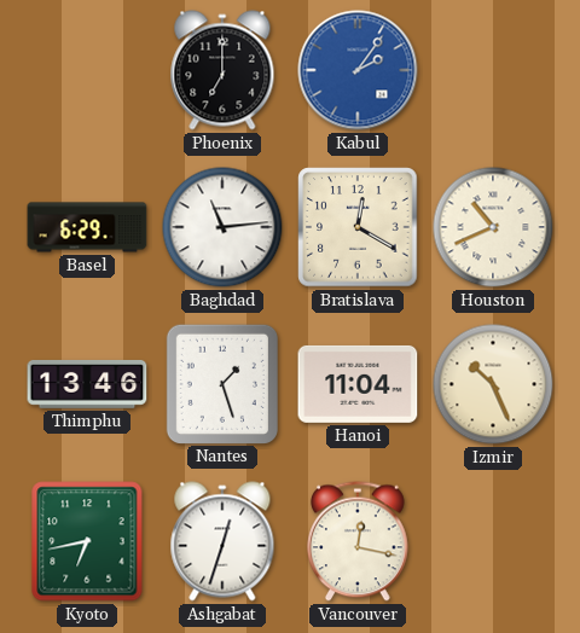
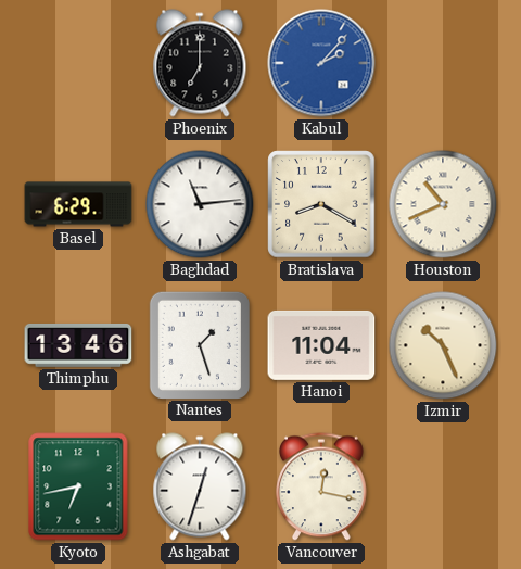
Kabul: 2:06 -> 2:07
Bratislava: 12:20 -> 8:20
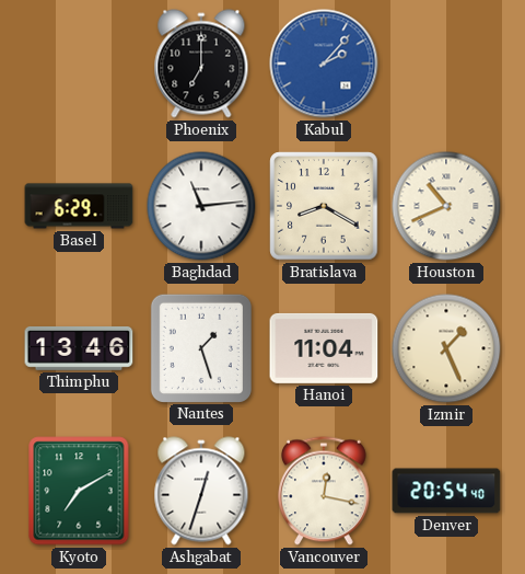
Izmir: 10:26 -> 1:26
Kyoto: 6:43 -> 7:10
Denver: none -> 20:54
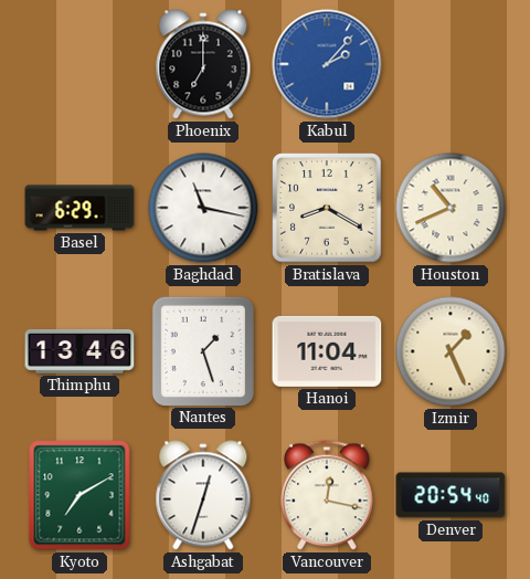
Baghdad: 11:14 -> 11:17
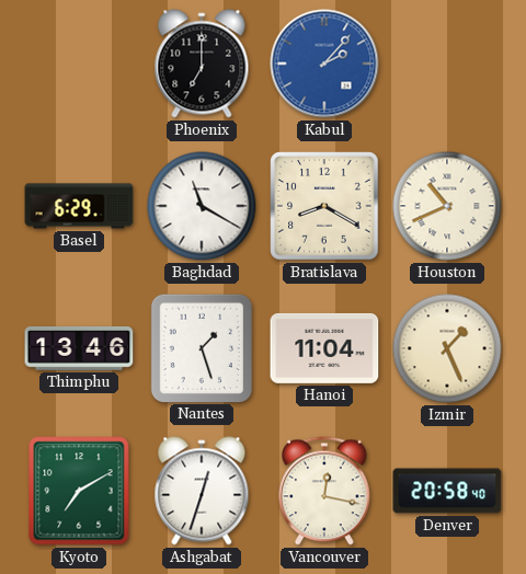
Baghdad: 11:17 -> 11:20
Denver: 20:54 -> 20:58
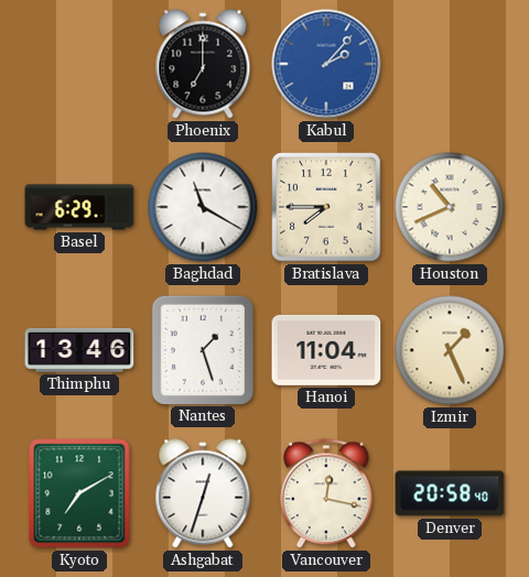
Bratislava: 8:20 -> 7:45
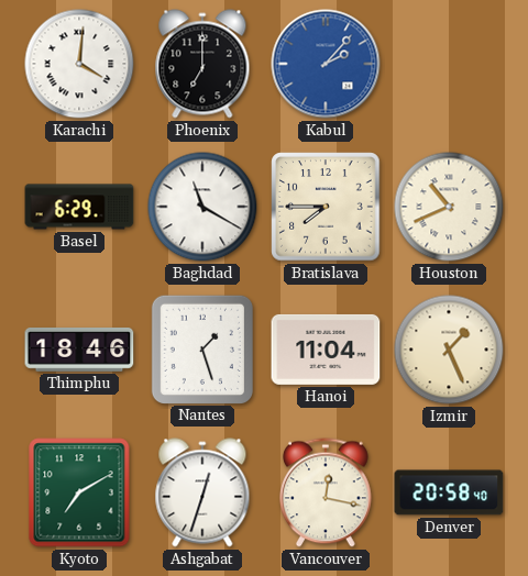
Karachi: none -> 4:01
Thimphu: 13:46 -> 18:46
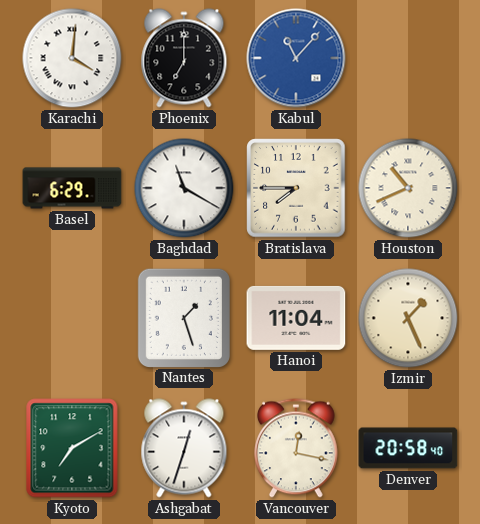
Kabul: 2:07 -> 11:07
Thimphu: 18:46 -> none
